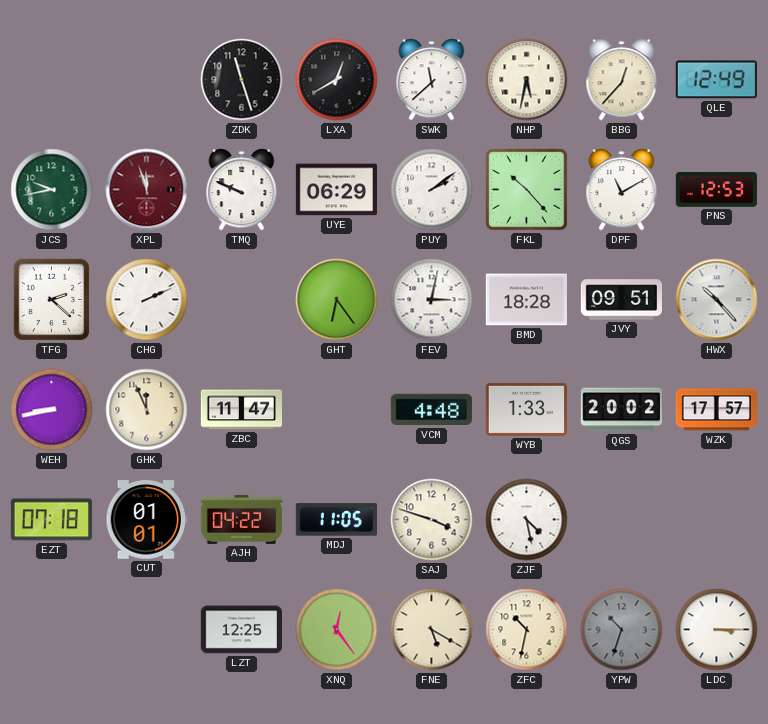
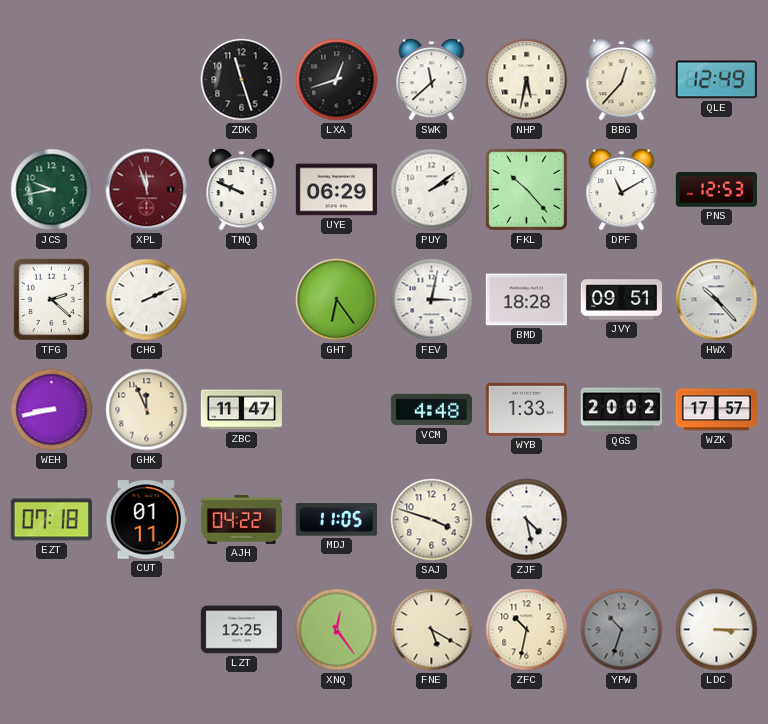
LXA: 12:40 -> 12:42
CUT: 01:01 -> 01:11
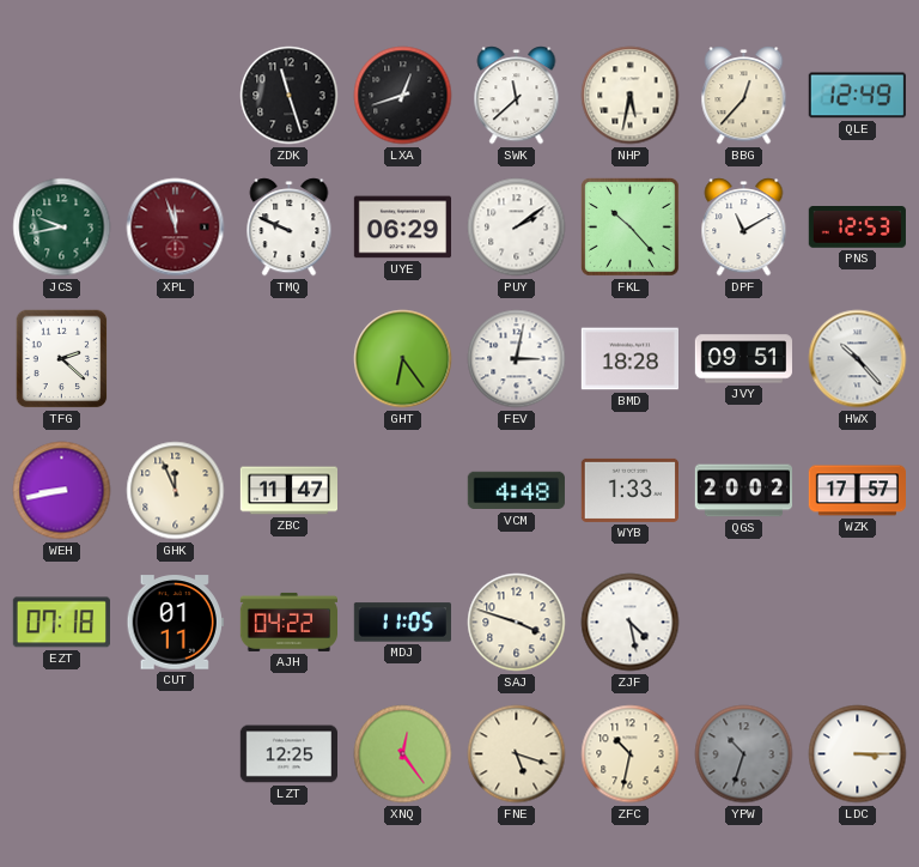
CHG: 2:11 -> none
FNE: 5:20 -> 5:18
